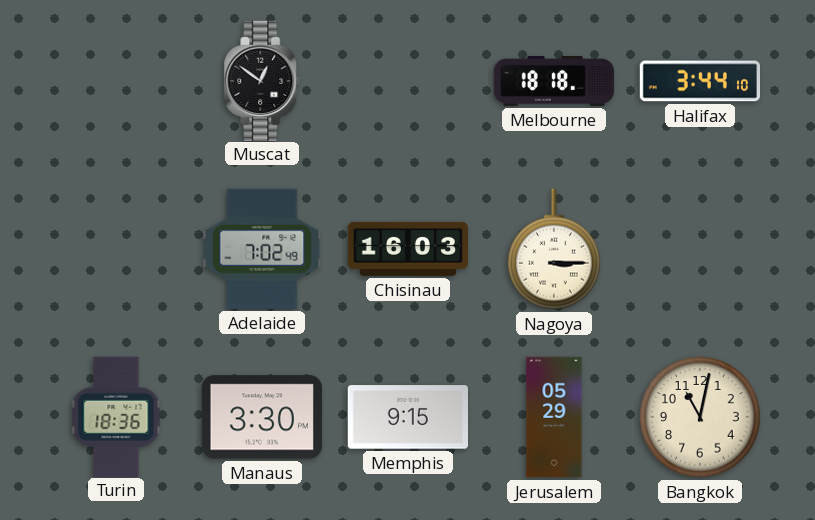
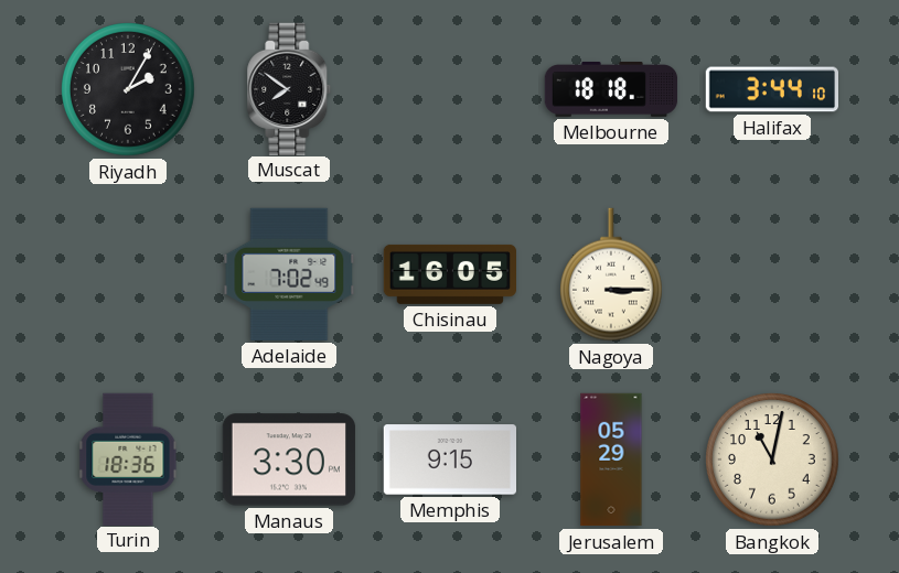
Riyadh: none -> 2:05
Muscat: 12:51 -> 7:51
Chisinau: 16:03 -> 16:05
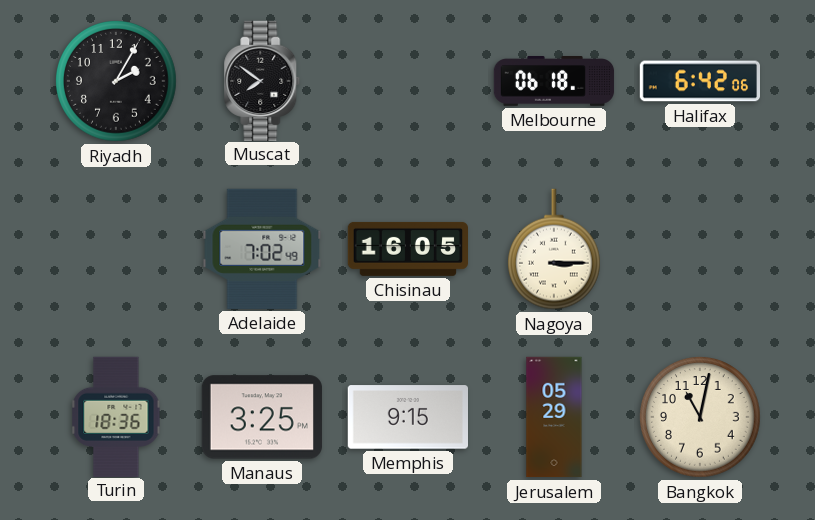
Melbourne: 18:18 -> 06:18
Halifax: 3:44 -> 6:42
Manaus: 3:30 -> 3:25
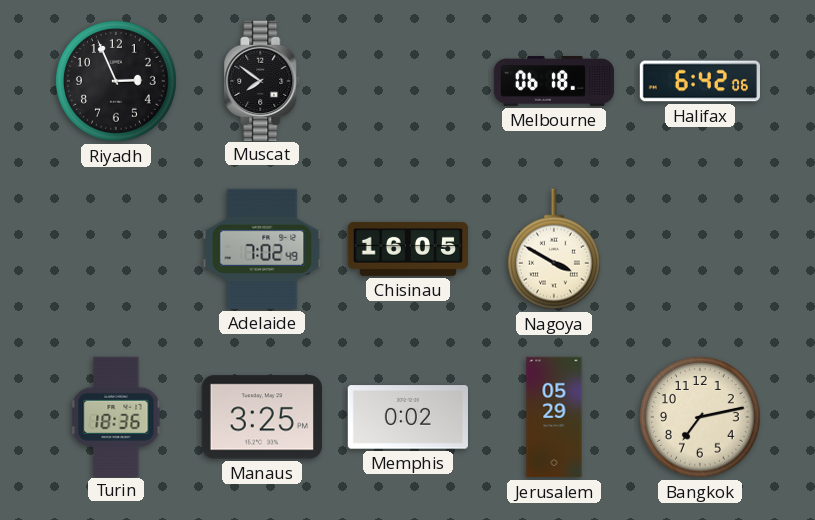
Riyadh: 2:05 -> 2:56
Nagoya: 3:15 -> 3:50
Memphis: 9:15 -> 0:02
Bangkok: 11:02 -> 7:13
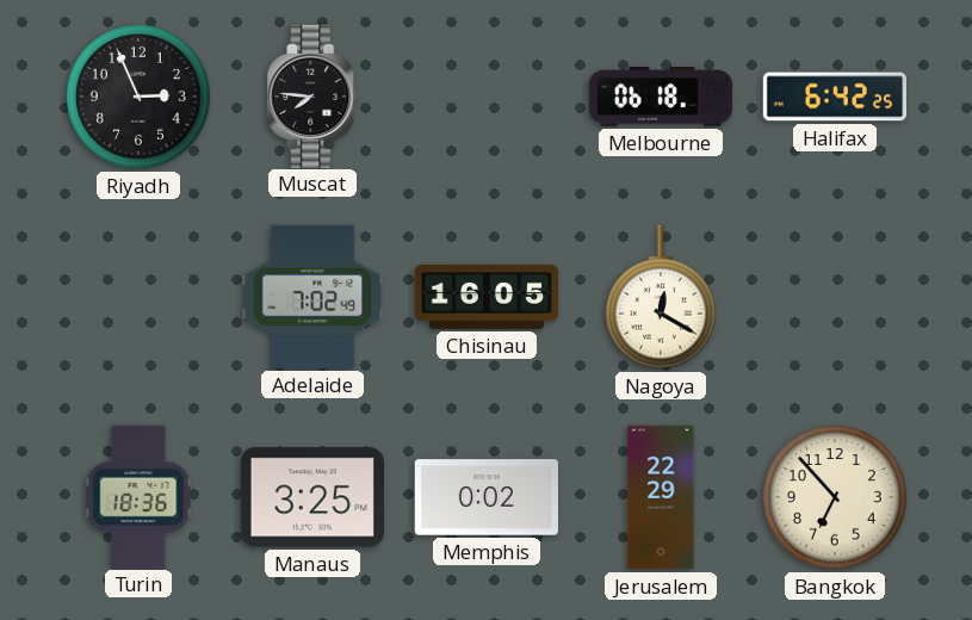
Muscat: 7:51 -> 7:46
Halifax: 6:42:06 -> 6:42:25
Nagoya: 3:50 -> 12:20
Jerusalem: 05:29 -> 22:29
Bangkok: 7:13 -> 6:53
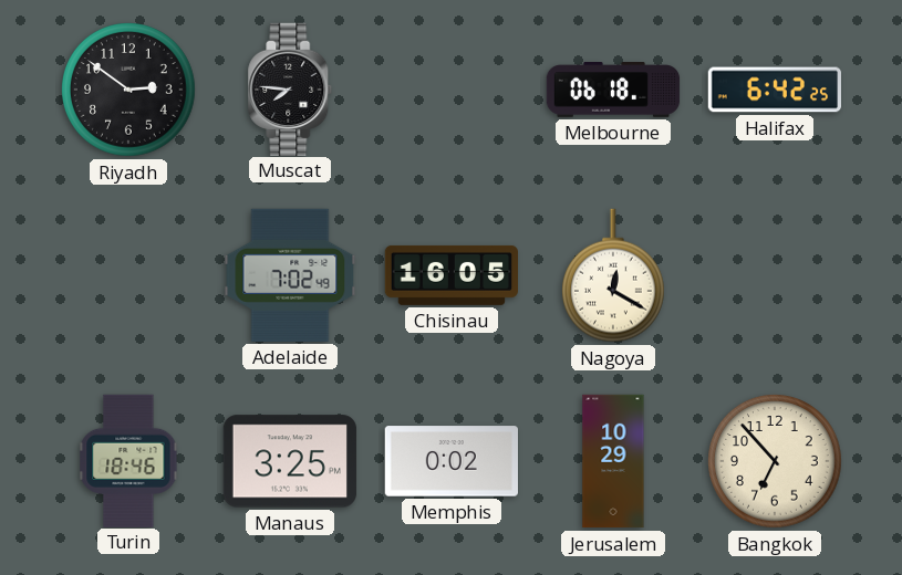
Riyadh: 2:56 -> 2:51
Turin: 18:36 -> 18:46
Jerusalem: 22:29 -> 10:29
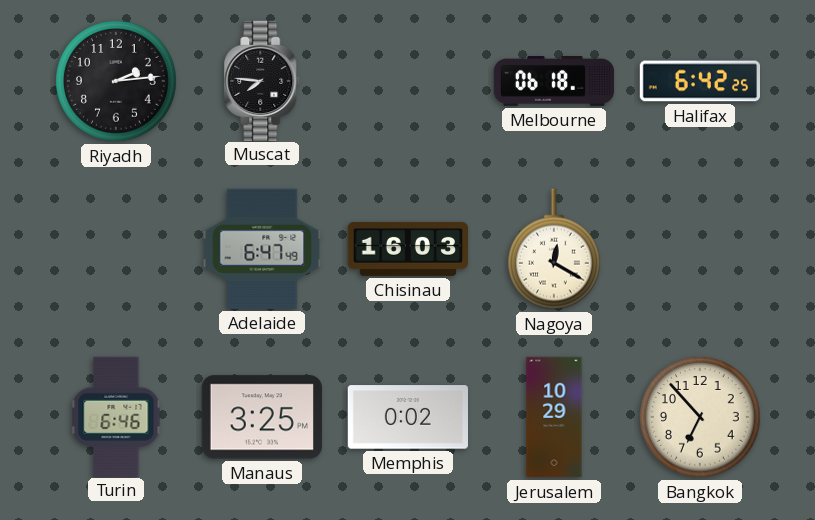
Riyadh: 2:51 -> 2:14
Adelaide: 7:02 -> 6:47
Chisinau: 16:05 -> 16:03
Turin: 18:46 -> 6:46
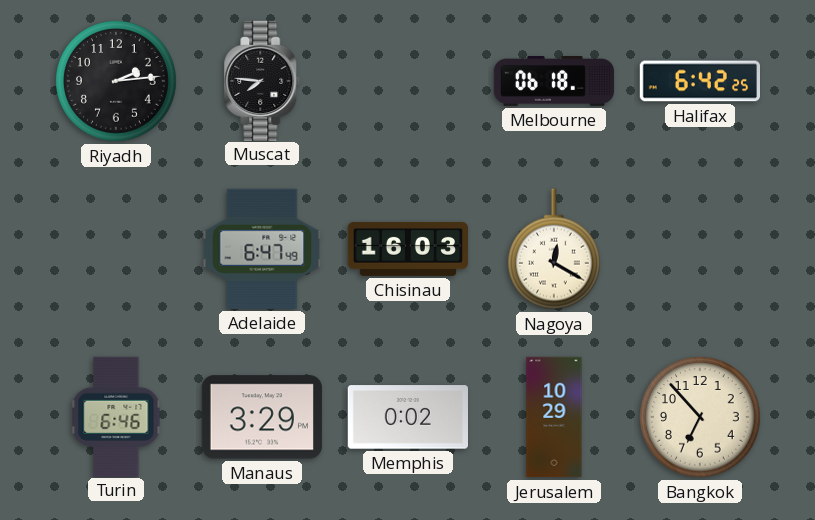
Manaus: 3:25 -> 3:29
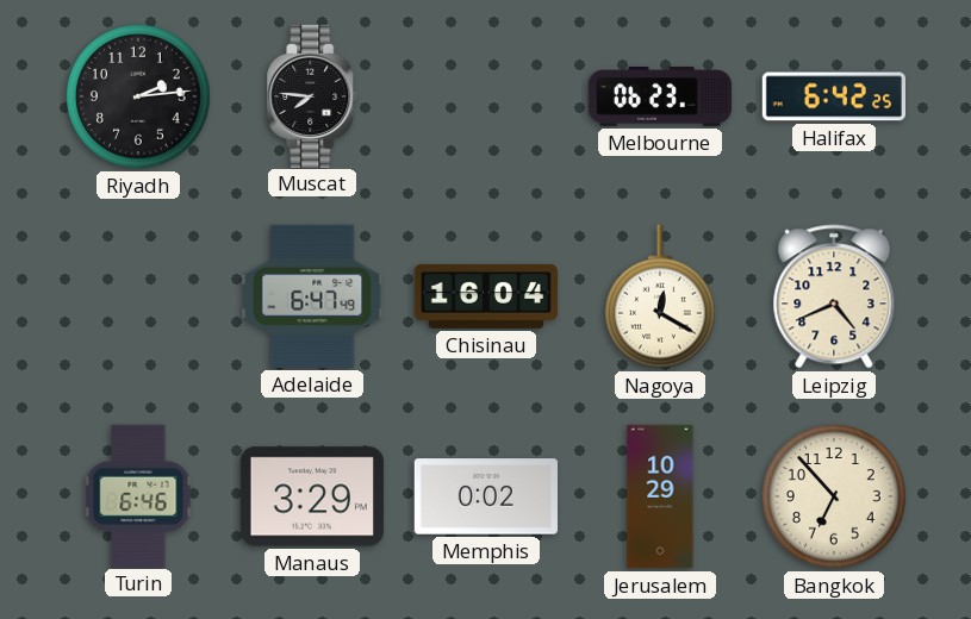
Melbourne: 06:18 -> 06:23
Chisinau: 16:03 -> 16:04
Leipzig: none -> 4:41
